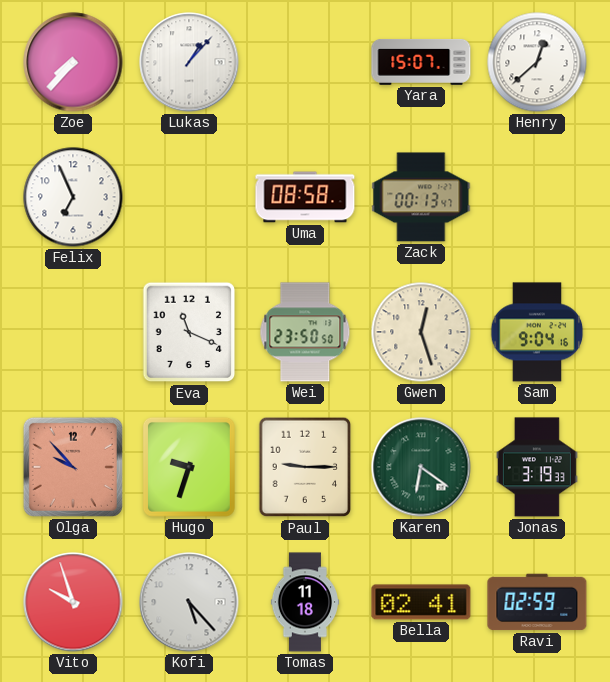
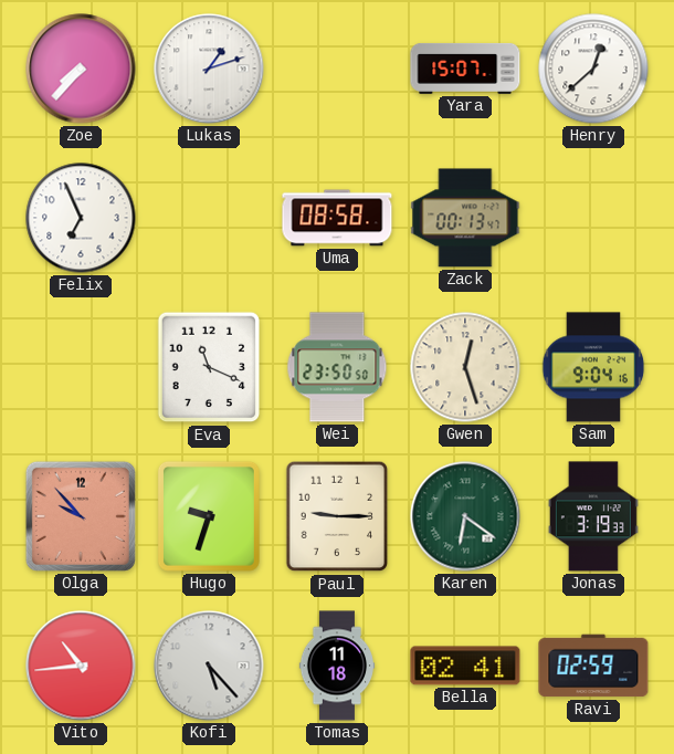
Lukas: 1:07 -> 1:12
Vito: 9:57 -> 10:44
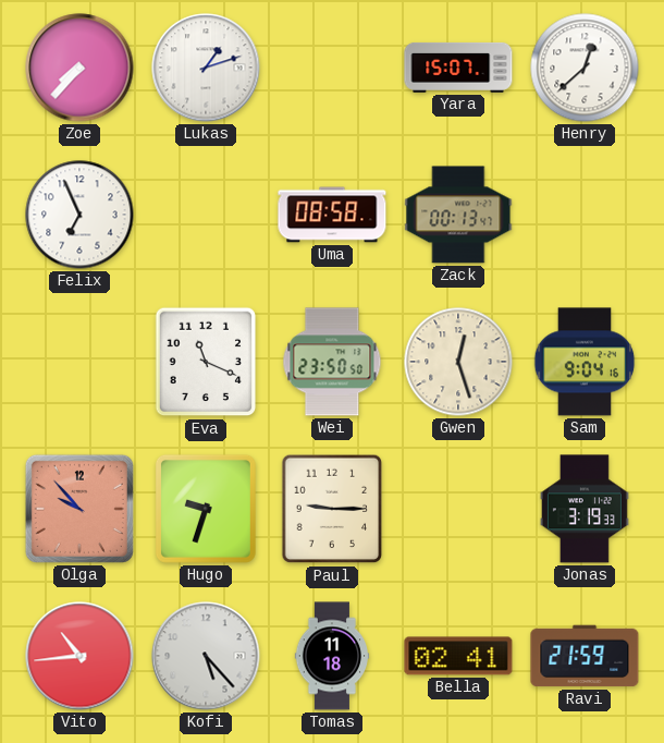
Karen: 6:21 -> none
Ravi: 02:59 -> 21:59
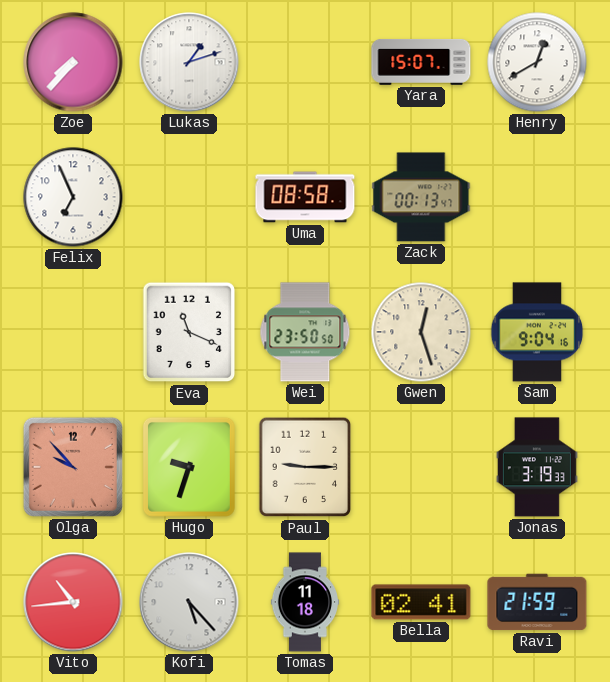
Henry: 12:38 -> 12:40
